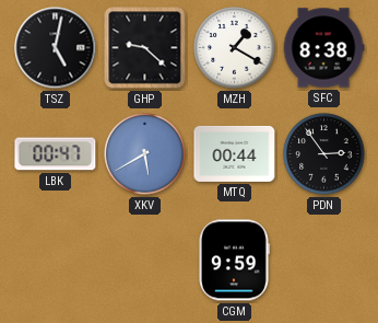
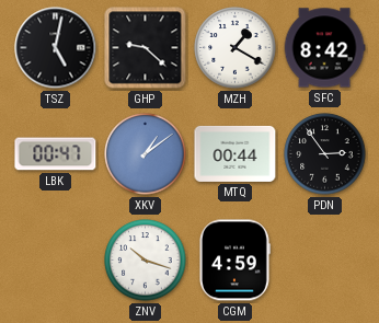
SFC: 8:38 -> 8:42
XKV: 5:40 -> 1:09
ZNV: none -> 10:18
CGM: 9:59 -> 4:59
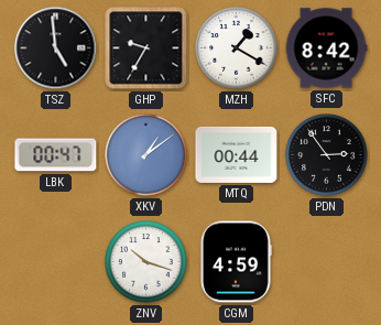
TSZ: 5:02 -> 4:59
GHP: 9:22 -> 9:35
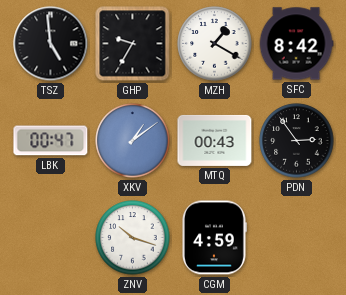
MTQ: 00:44 -> 00:43
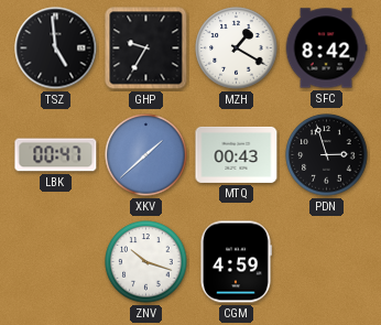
XKV: 1:09 -> 1:38
PDN: 2:54 -> 2:57
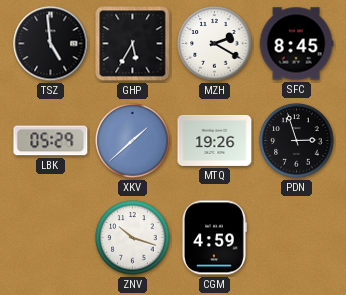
GHP: 9:35 -> 5:35
MZH: 1:20 -> 2:20
SFC: 8:42 -> 8:45
LBK: 00:47 -> 05:29
MTQ: 00:43 -> 19:26
